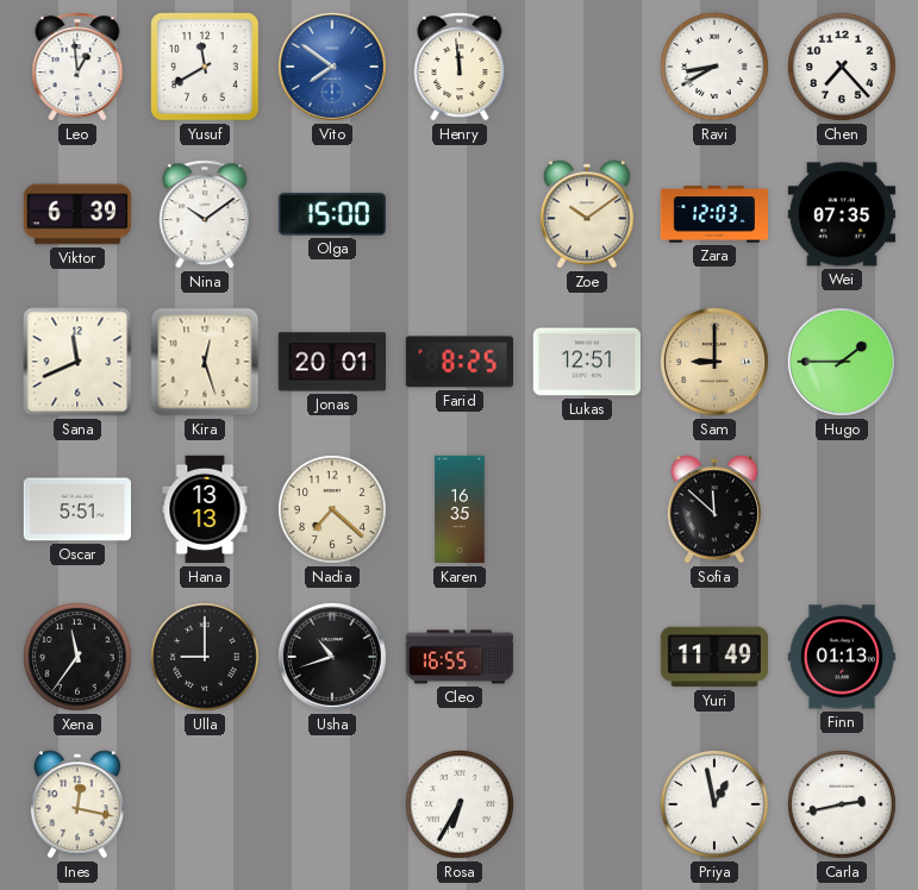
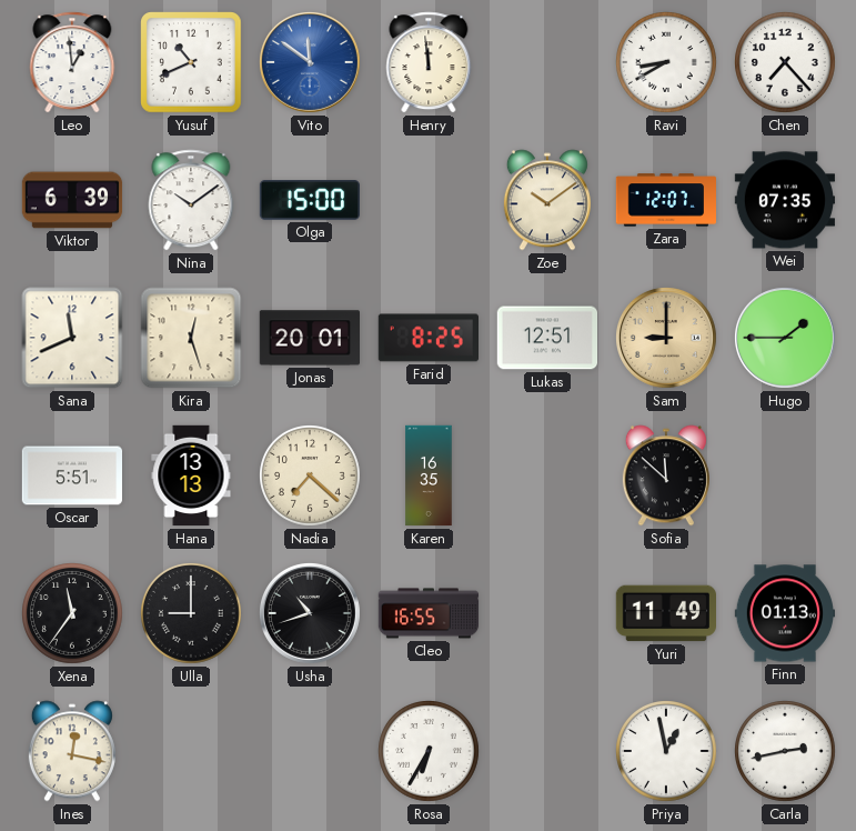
Yusuf: 11:40 -> 10:41
Vito: 7:51 -> 11:51
Zara: 12:03 -> 12:07
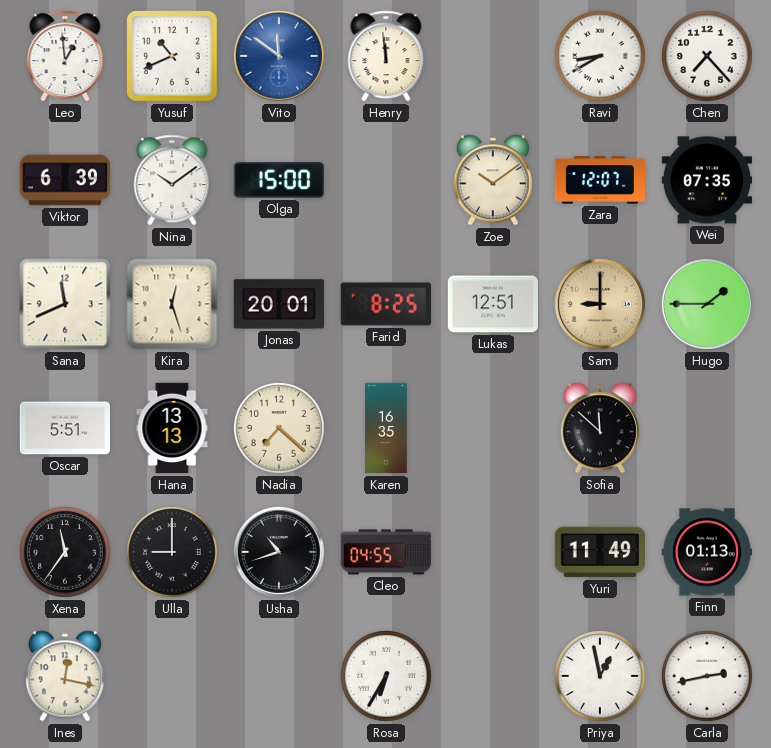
Cleo: 16:55 -> 04:55
